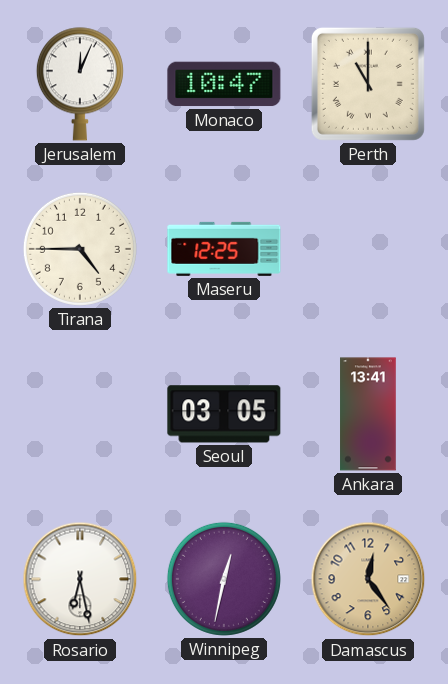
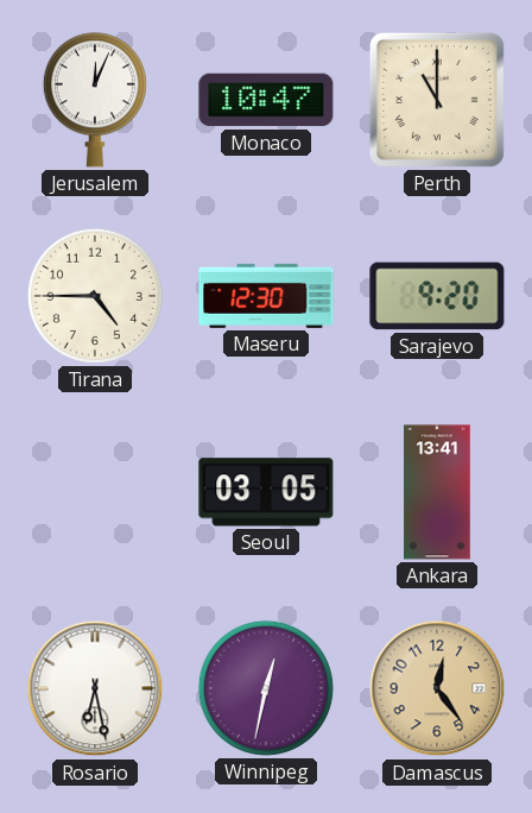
Maseru: 12:25 -> 12:30
Sarajevo: none -> 9:20
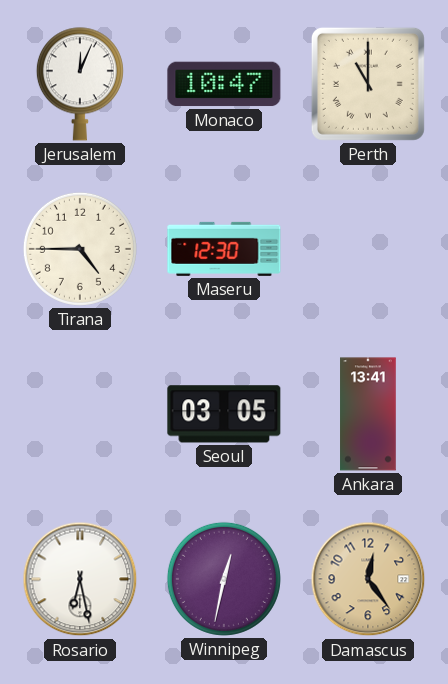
Sarajevo: 9:20 -> none
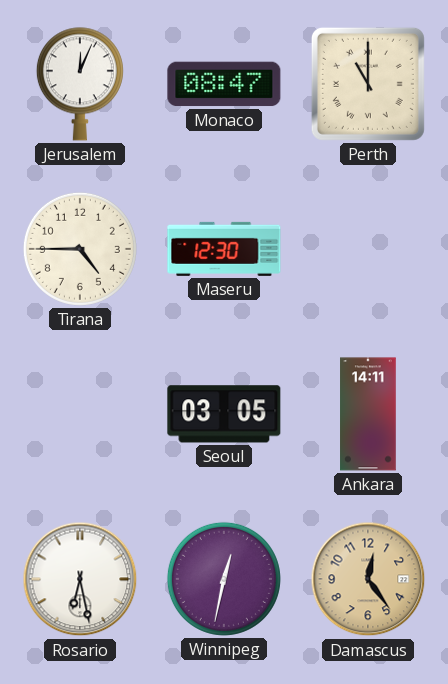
Monaco: 10:47 -> 08:47
Ankara: 13:41 -> 14:11
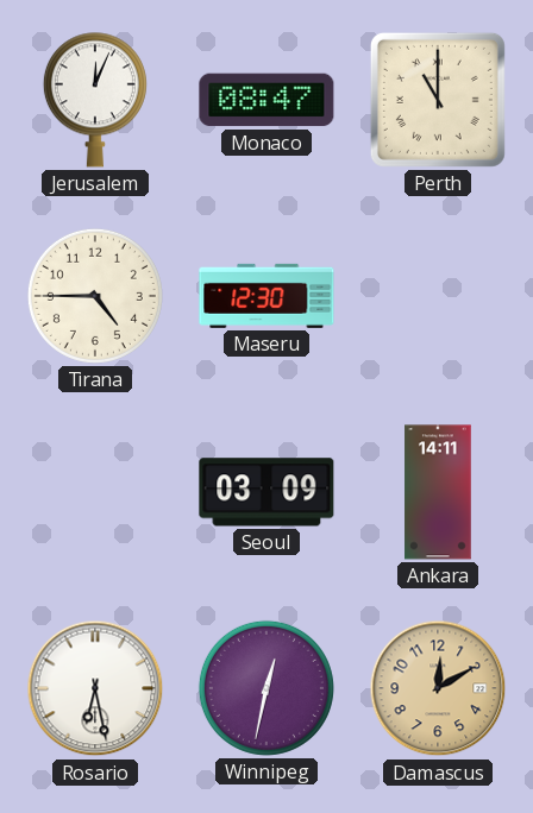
Seoul: 03:05 -> 03:09
Damascus: 12:24 -> 12:10
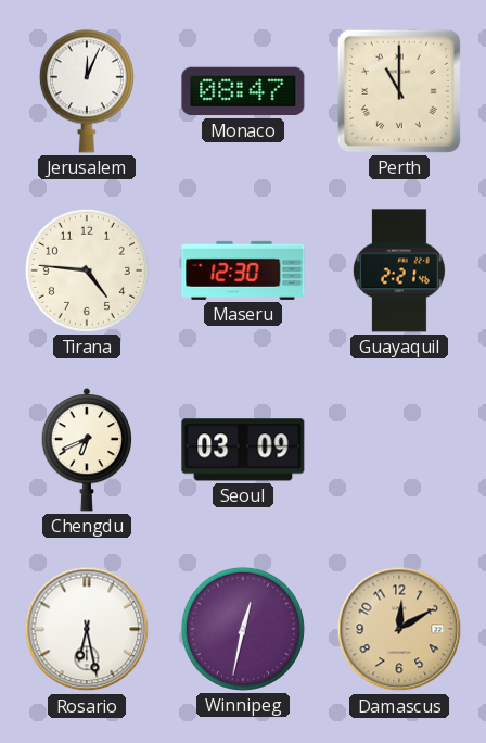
Tirana: 4:45 -> 4:46
Guayaquil: none -> 2:21
Chengdu: none -> 6:41
Ankara: 14:11 -> none
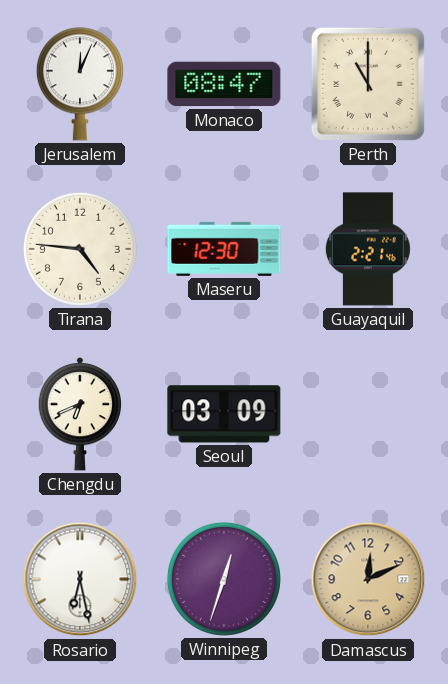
Winnipeg: 12:32 -> 12:33
Damascus: 12:10 -> 12:11
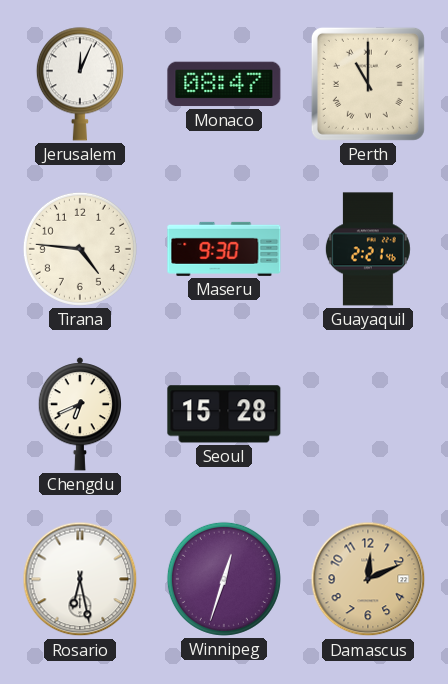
Maseru: 12:30 -> 9:30
Seoul: 03:09 -> 15:28
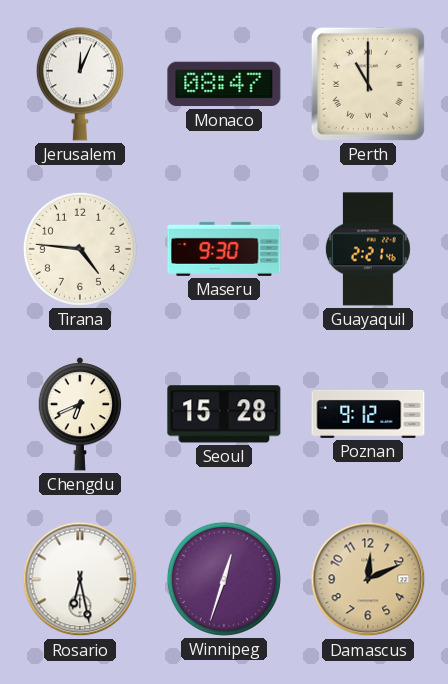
Poznan: none -> 9:12
